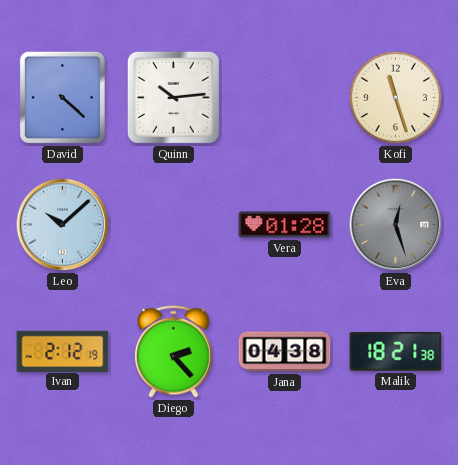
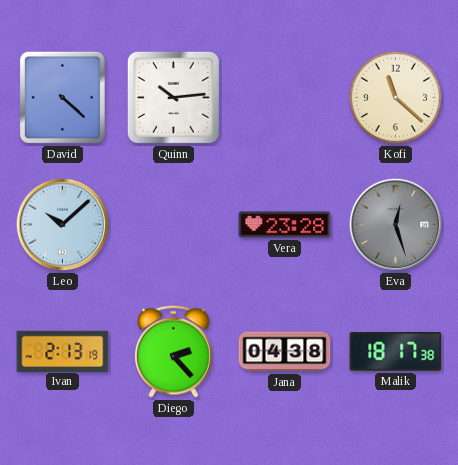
Kofi: 11:27 -> 11:22
Vera: 01:28 -> 23:28
Ivan: 2:12 -> 2:13
Malik: 18:21 -> 18:17
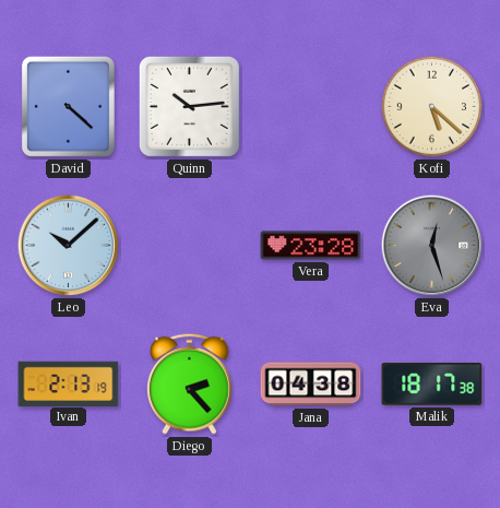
Kofi: 11:22 -> 5:22
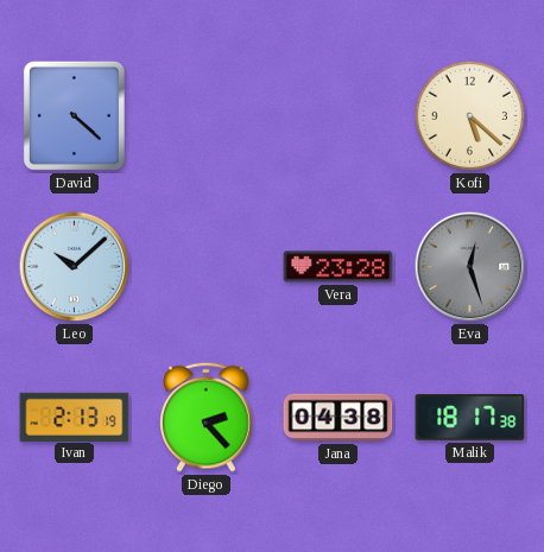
Quinn: 10:14 -> none
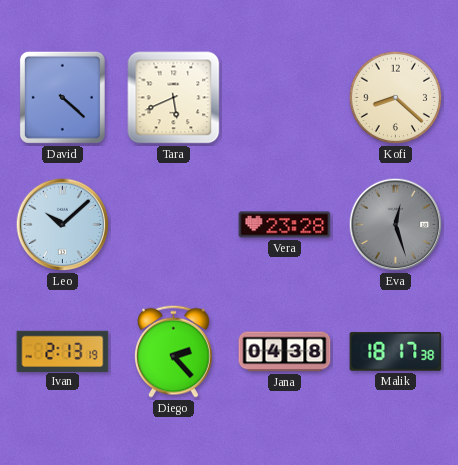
Tara: none -> 5:41
Kofi: 5:22 -> 8:22
